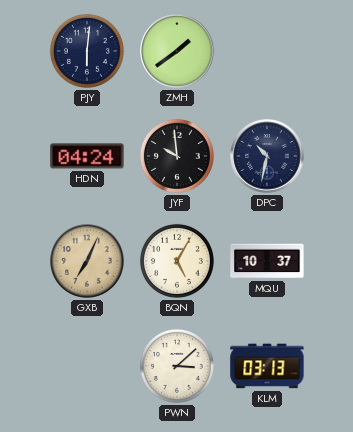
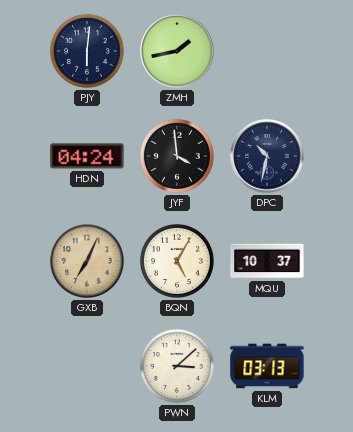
ZMH: 1:39 -> 1:43
JYF: 9:59 -> 3:59
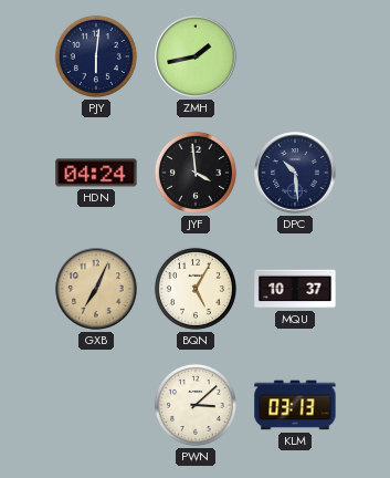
DPC: 10:32 -> 10:29
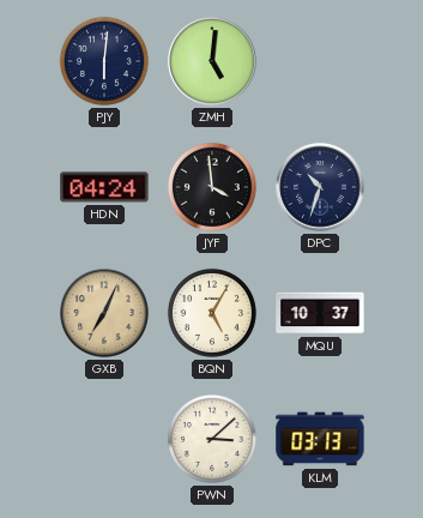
ZMH: 1:43 -> 5:01
DPC: 10:29 -> 10:33
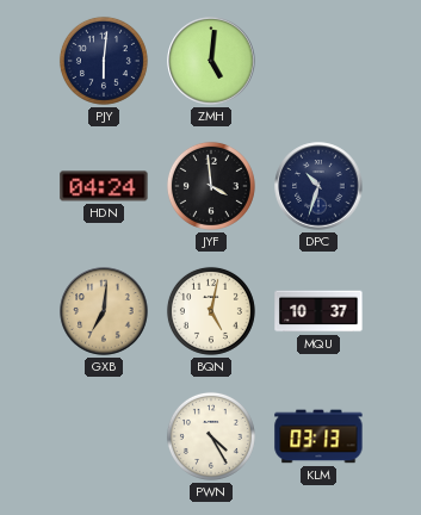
GXB: 7:04 -> 7:01
BQN: 5:05 -> 5:02
PWN: 3:08 -> 4:25
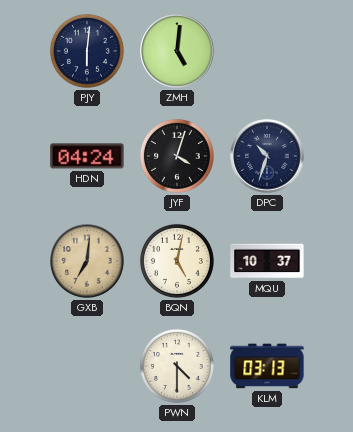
JYF: 3:59 -> 4:03
PWN: 4:25 -> 4:30
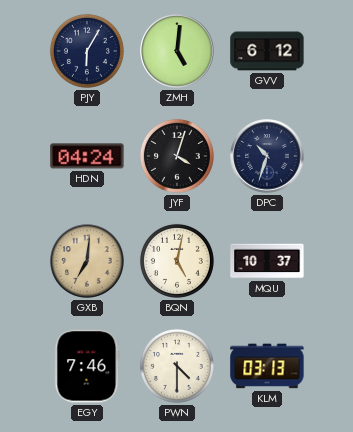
PJY: 6:01 -> 6:05
GVV: none -> 6:12
EGY: none -> 7:46
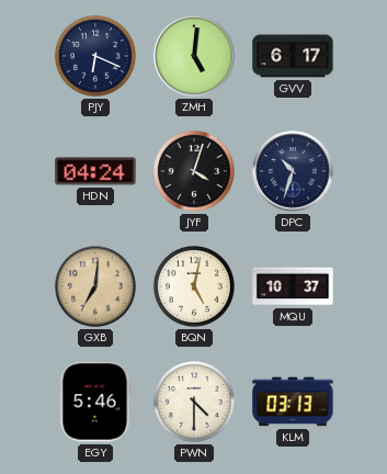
PJY: 6:05 -> 6:19
GVV: 6:12 -> 6:17
EGY: 7:46 -> 5:46
